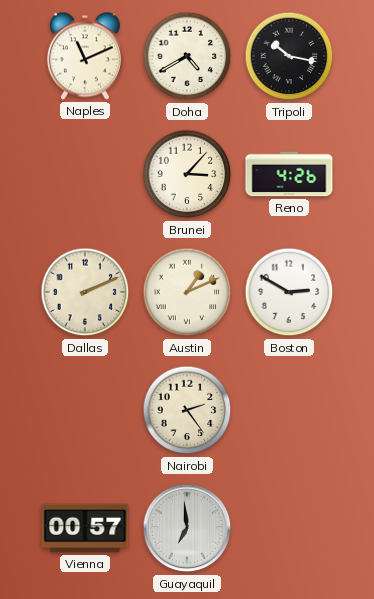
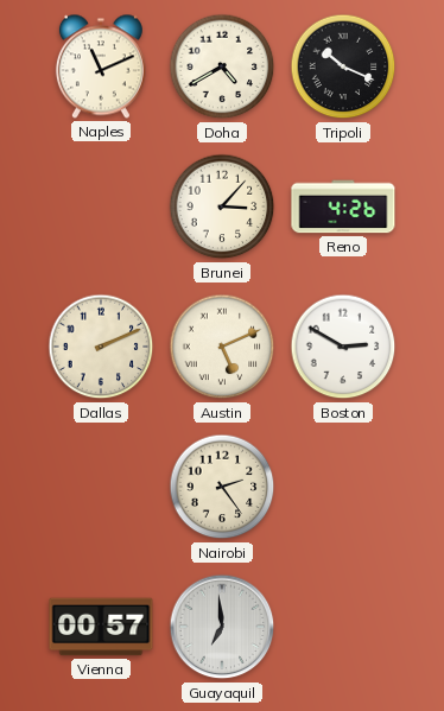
Tripoli: 10:17 -> 10:19
Austin: 1:11 -> 5:11
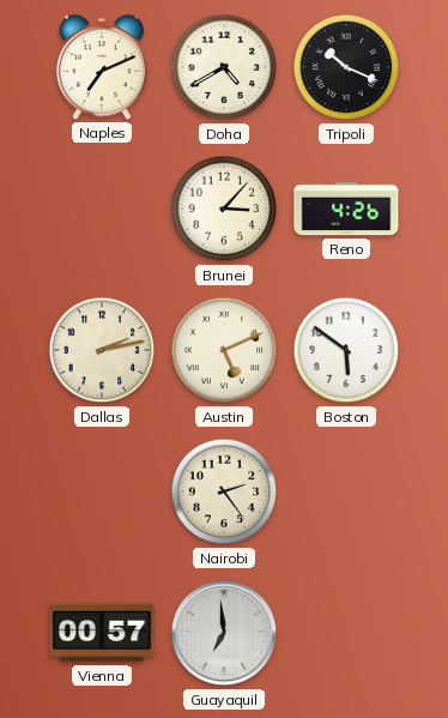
Naples: 11:11 -> 7:11
Dallas: 2:11 -> 2:13
Boston: 2:50 -> 5:51
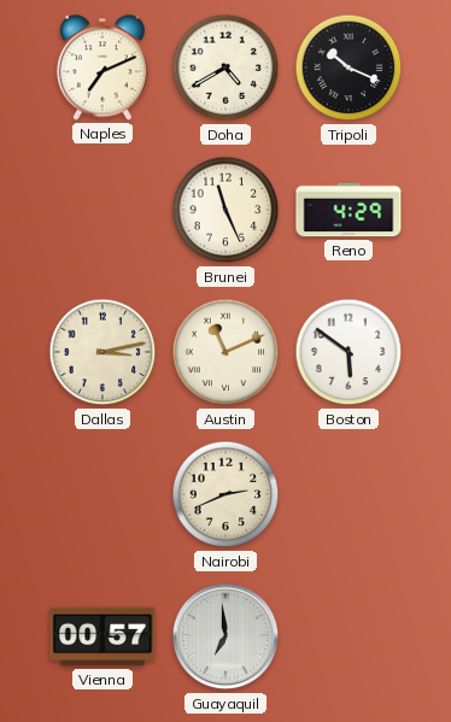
Brunei: 3:07 -> 11:26
Reno: 4:26 -> 4:29
Dallas: 2:13 -> 3:13
Austin: 5:11 -> 11:11
Nairobi: 2:24 -> 2:41
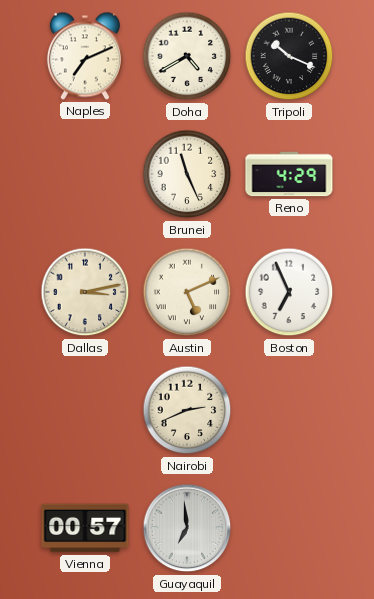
Austin: 11:11 -> 5:11
Boston: 5:51 -> 6:56
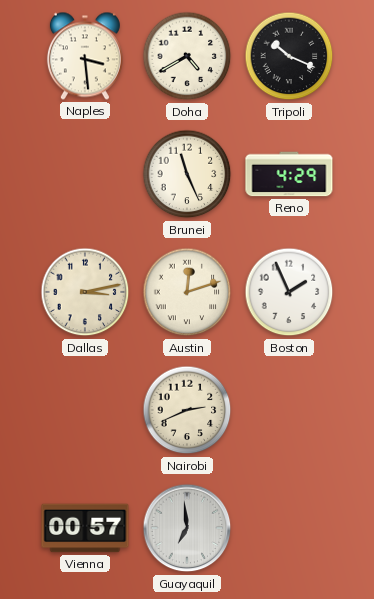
Naples: 7:11 -> 3:29
Austin: 5:11 -> 12:12
Boston: 6:56 -> 1:56
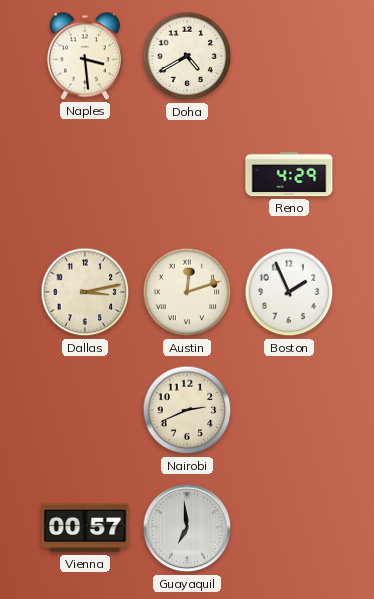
Tripoli: 10:19 -> none
Brunei: 11:26 -> none
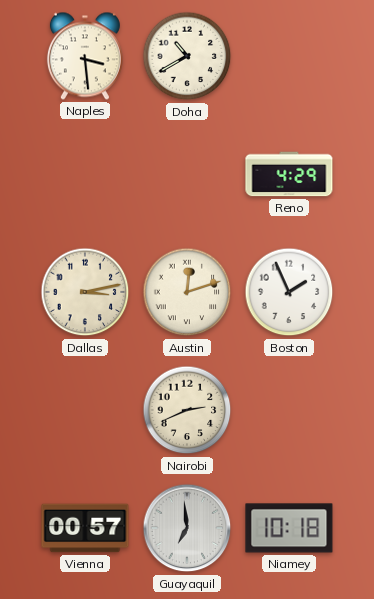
Doha: 4:40 -> 10:40
Niamey: none -> 10:18
